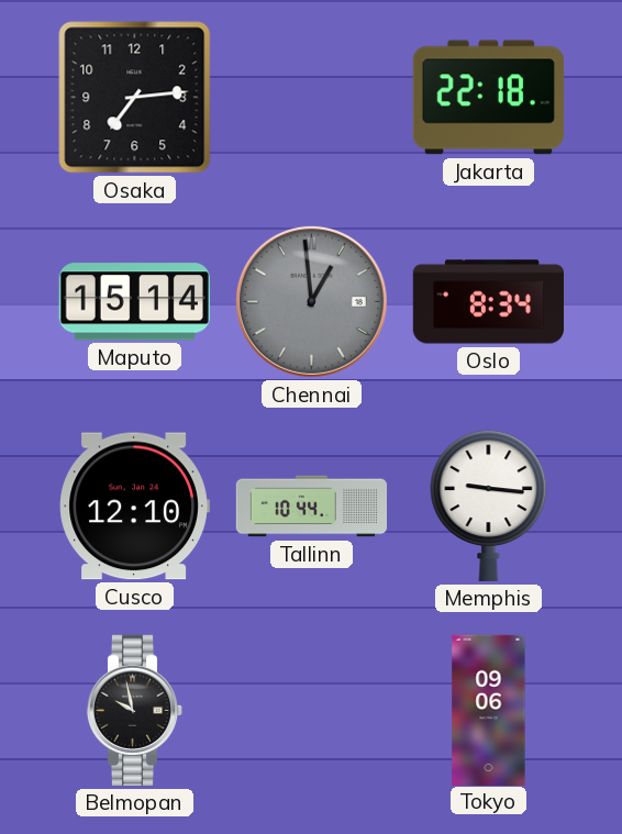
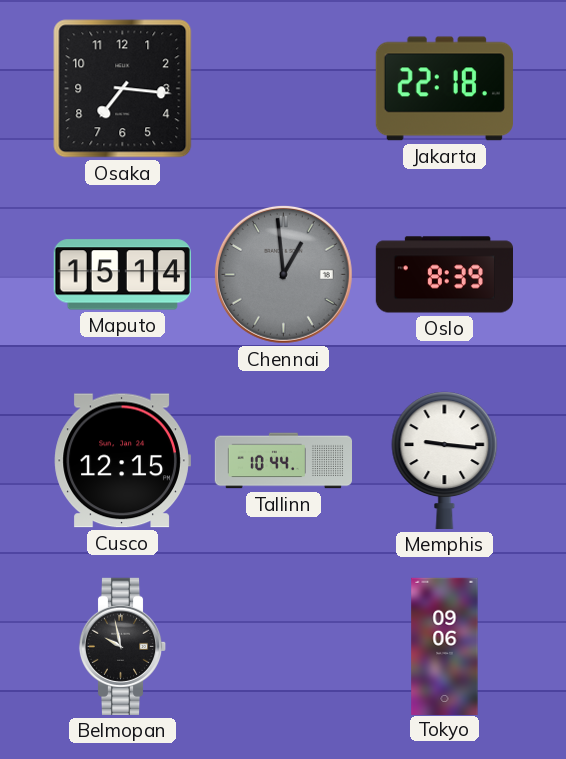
Osaka: 7:14 -> 7:16
Oslo: 8:34 -> 8:39
Cusco: 12:10 -> 12:15
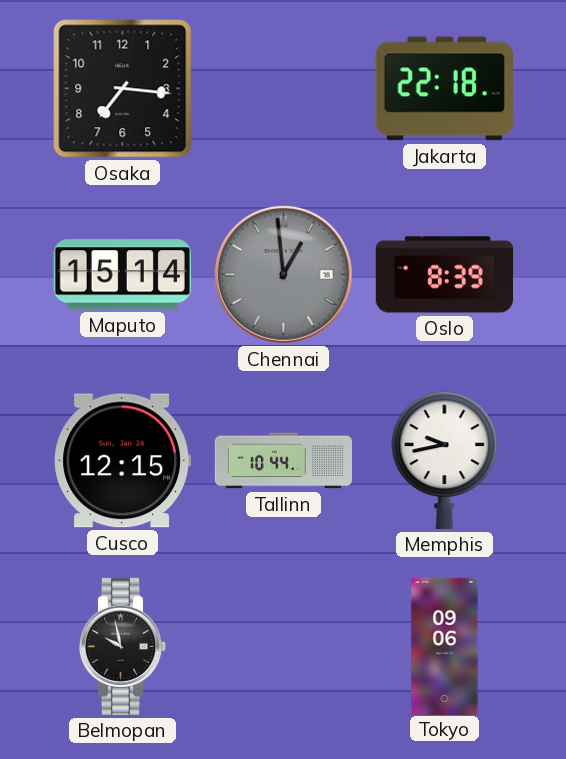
Memphis: 9:16 -> 9:43
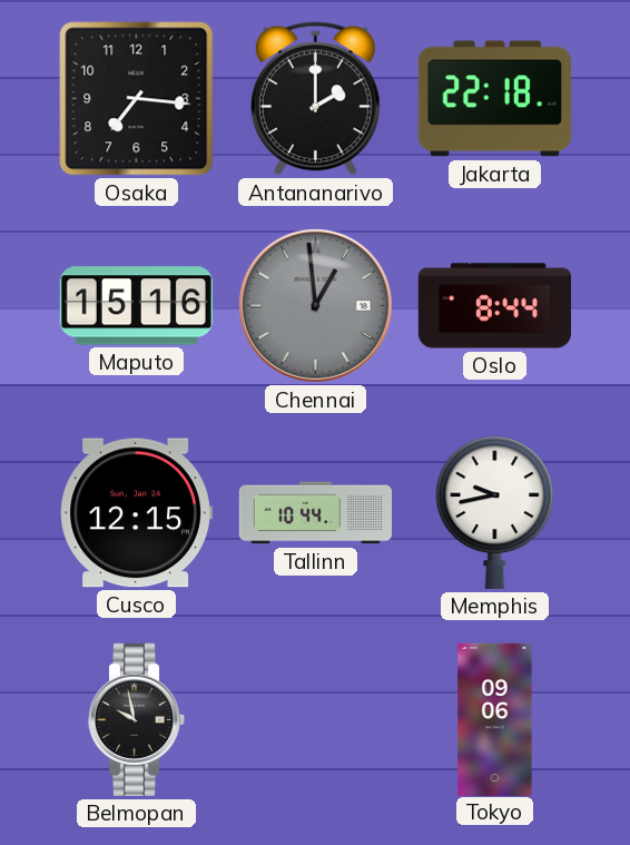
Antananarivo: none -> 2:00
Maputo: 15:14 -> 15:16
Oslo: 8:39 -> 8:44
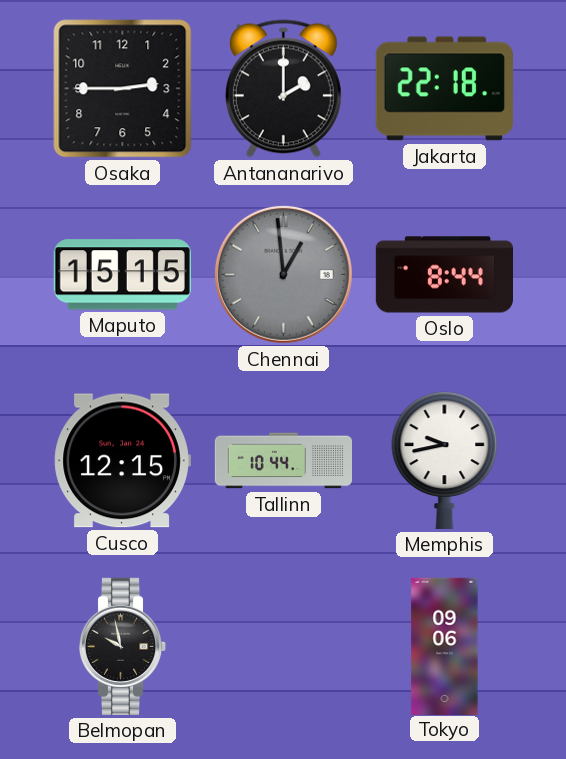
Osaka: 7:16 -> 2:45
Maputo: 15:16 -> 15:15
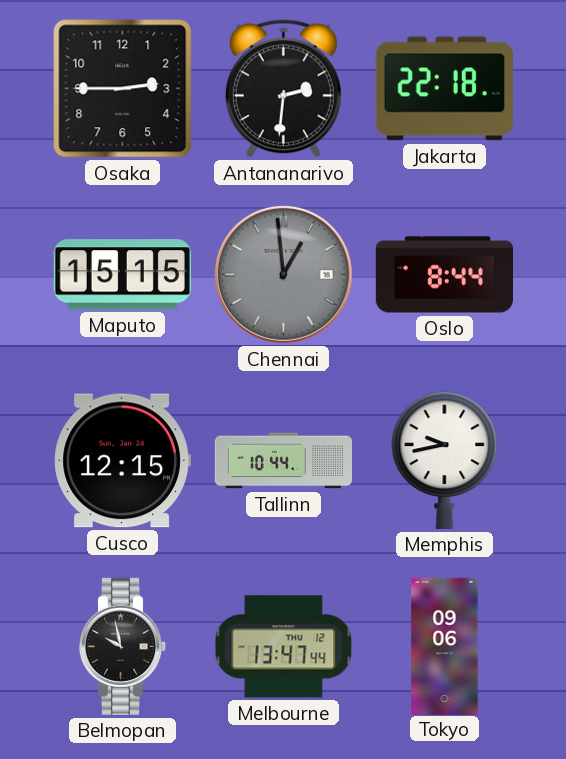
Antananarivo: 2:00 -> 2:31
Melbourne: none -> 13:47
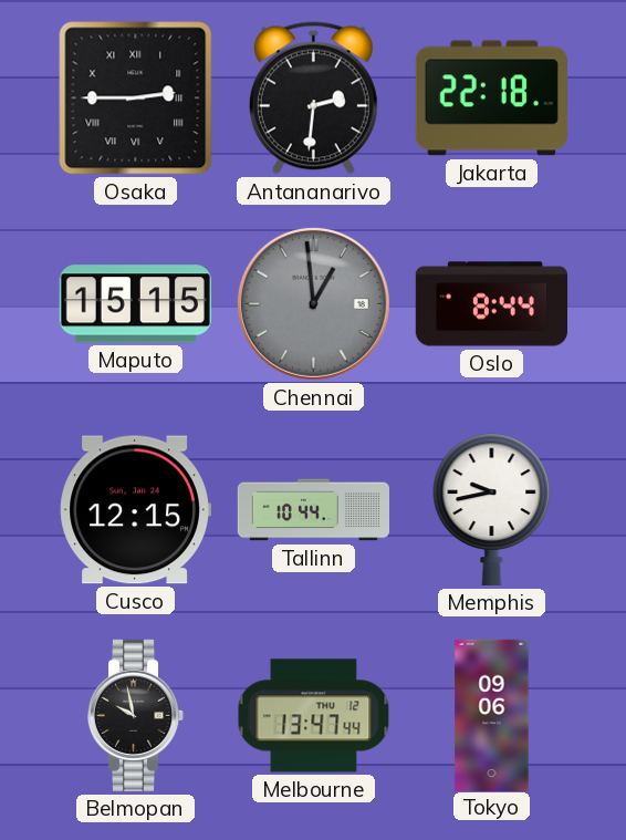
Osaka numerals: Arabic -> Roman
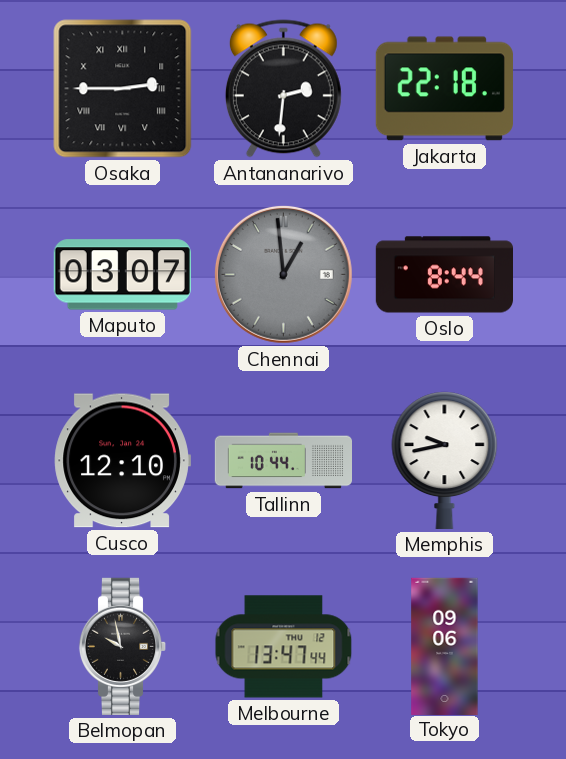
Maputo: 15:15 -> 03:07
Cusco: 12:15 -> 12:10
